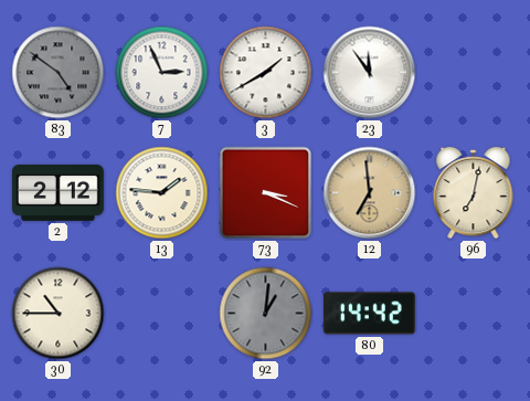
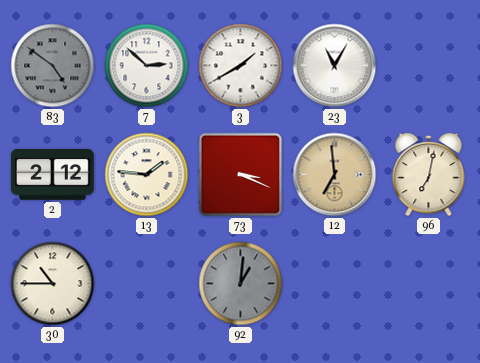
7: 2:56 -> 2:52
23: 11:54 -> 11:05
80: 14:42 -> none
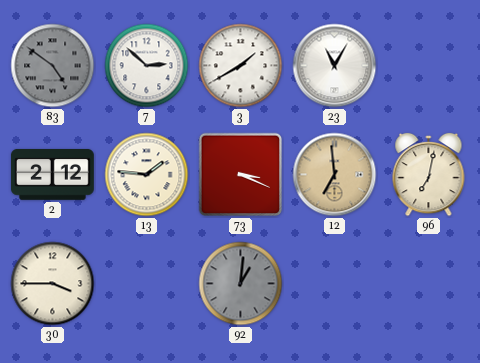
30: 10:45 -> 3:45
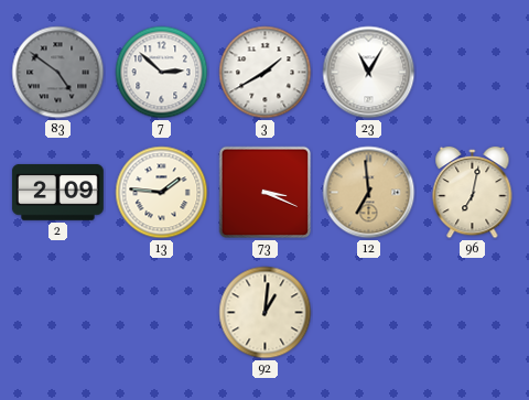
2: 2:12 -> 2:09
30: 3:45 -> none
92 dial: grey -> cream
